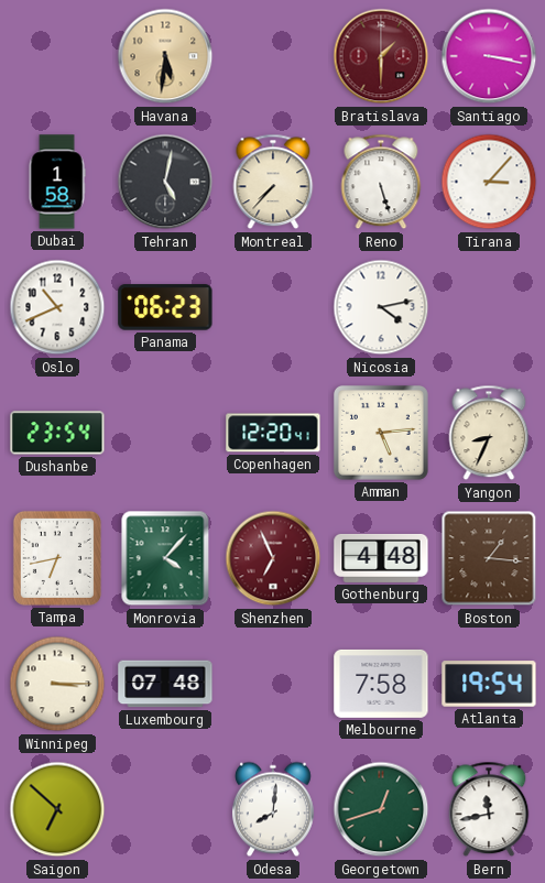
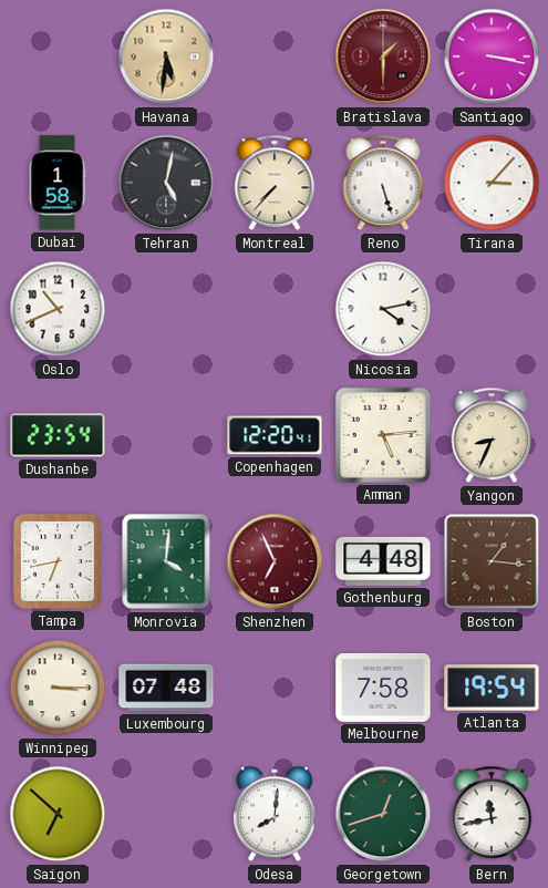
Panama: 06:23 -> none
Monrovia: 4:07 -> 4:01
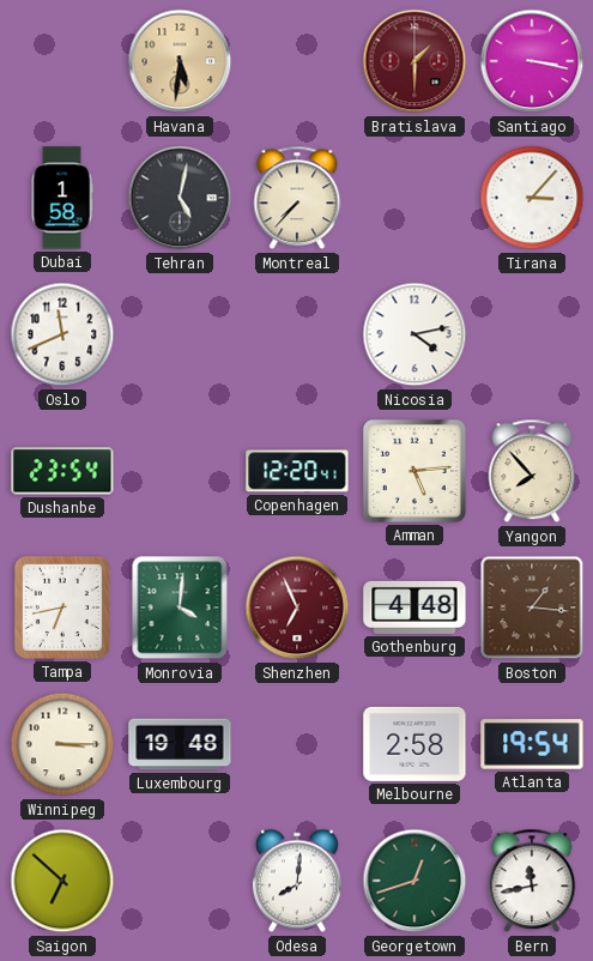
Reno: 5:27 -> none
Oslo: 10:41 -> 11:41
Yangon: 8:34 -> 7:53
Luxembourg: 07:48 -> 19:48
Melbourne: 7:58 -> 2:58
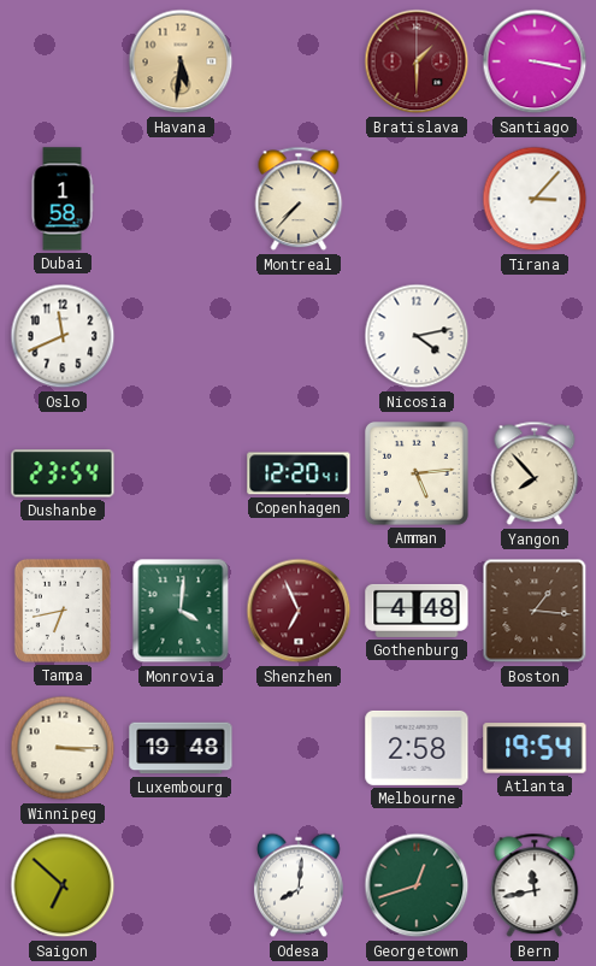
Tehran: 5:02 -> none
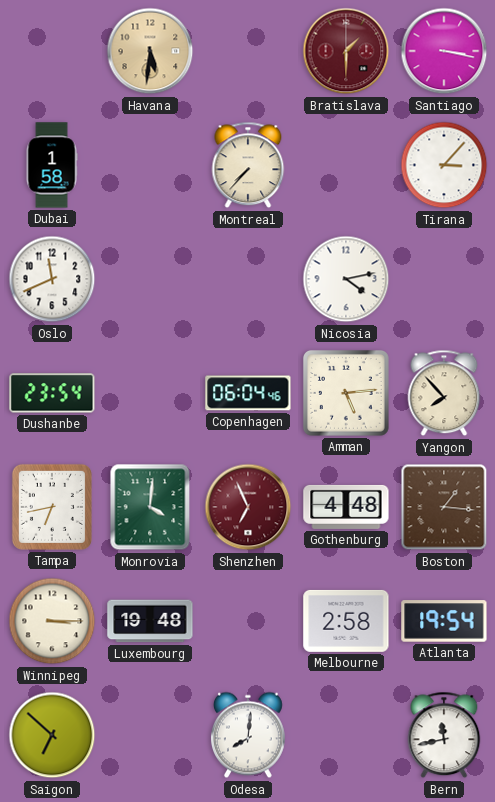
Copenhagen: 12:20 -> 06:04
Georgetown: 12:42 -> none
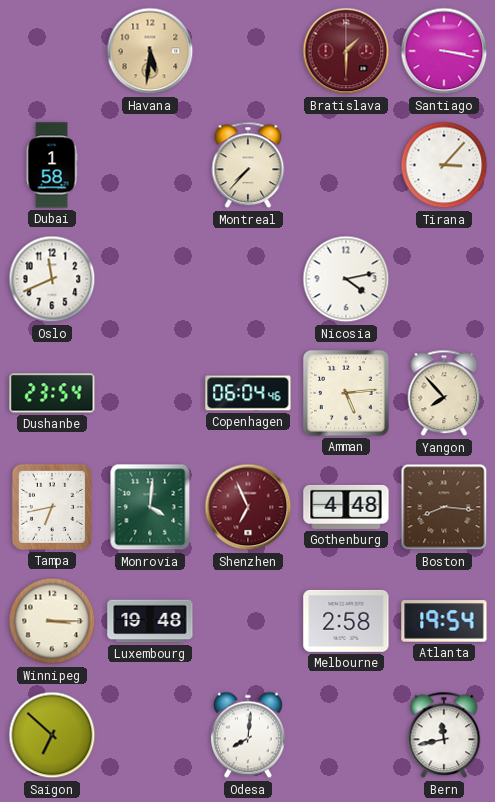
Boston: 1:16 -> 8:16
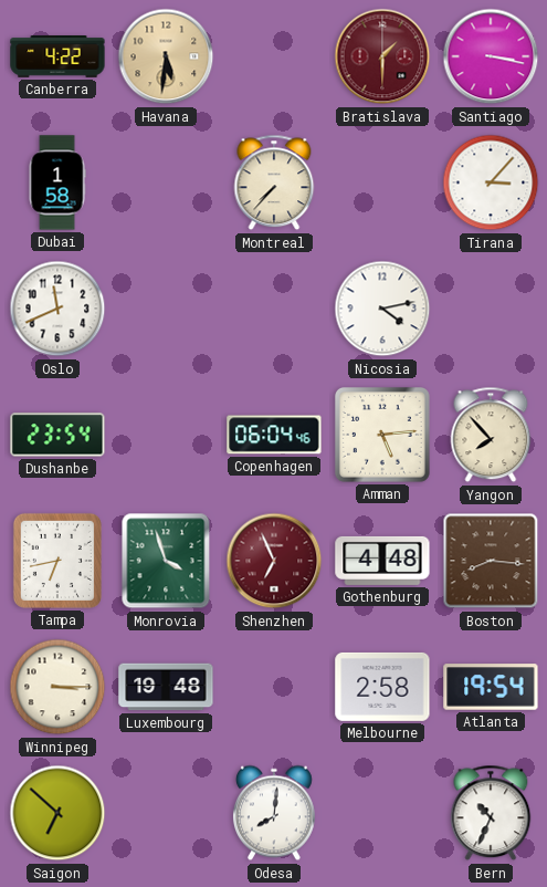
Canberra: none -> 4:22
Monrovia: 4:01 -> 3:57
Bern: 11:43 -> 10:34
